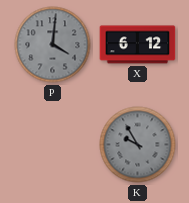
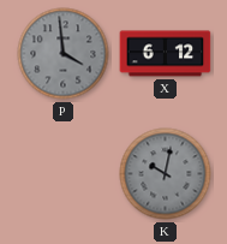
P: 4:01 -> 3:59
K: 9:55 -> 10:02
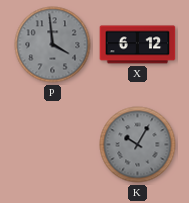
K: 10:02 -> 10:05
